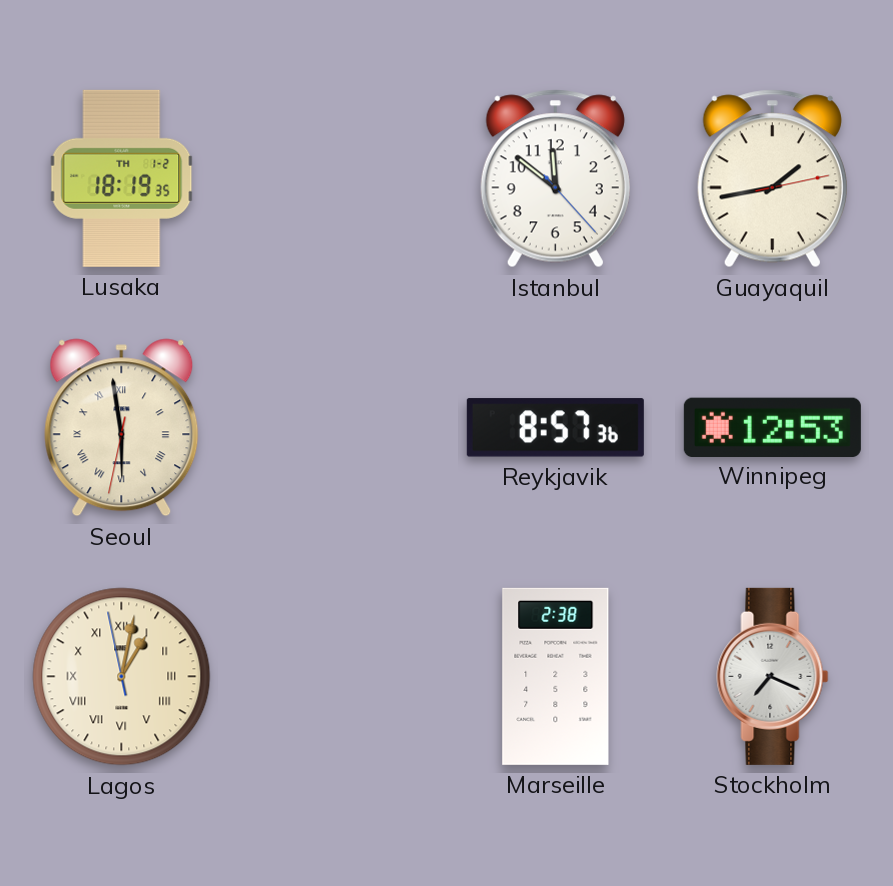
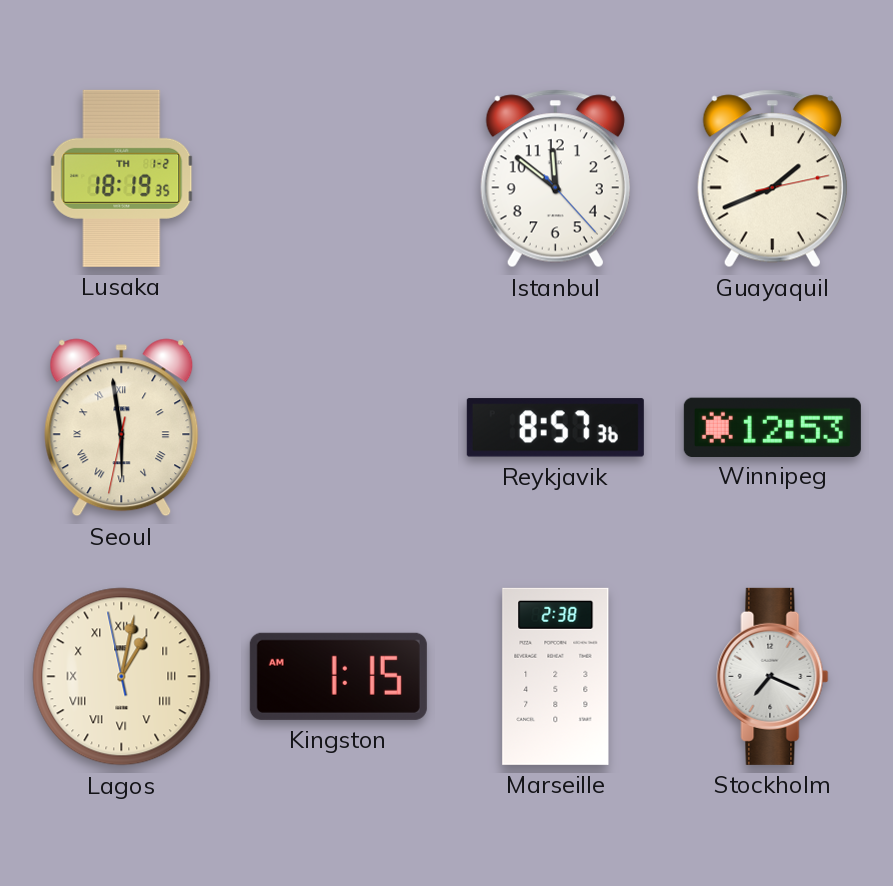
Guayaquil: 1:43 -> 1:41
Kingston: none -> 1:15
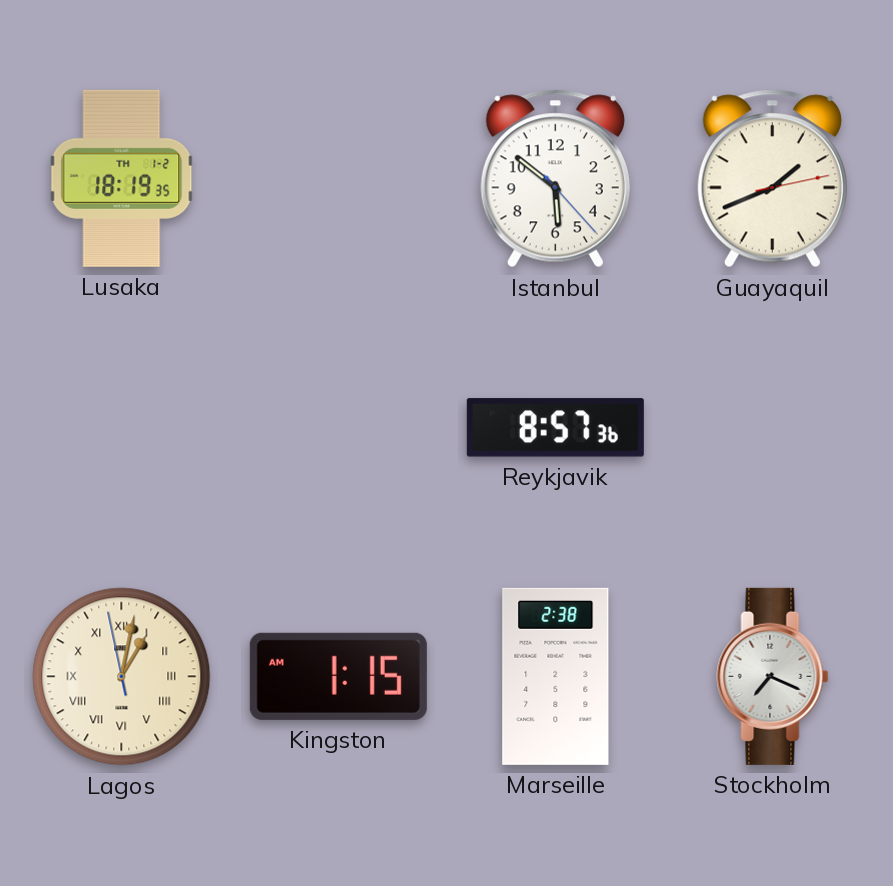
Istanbul: 11:51 -> 5:51
Seoul: 5:58 -> none
Winnipeg: 12:53 -> none
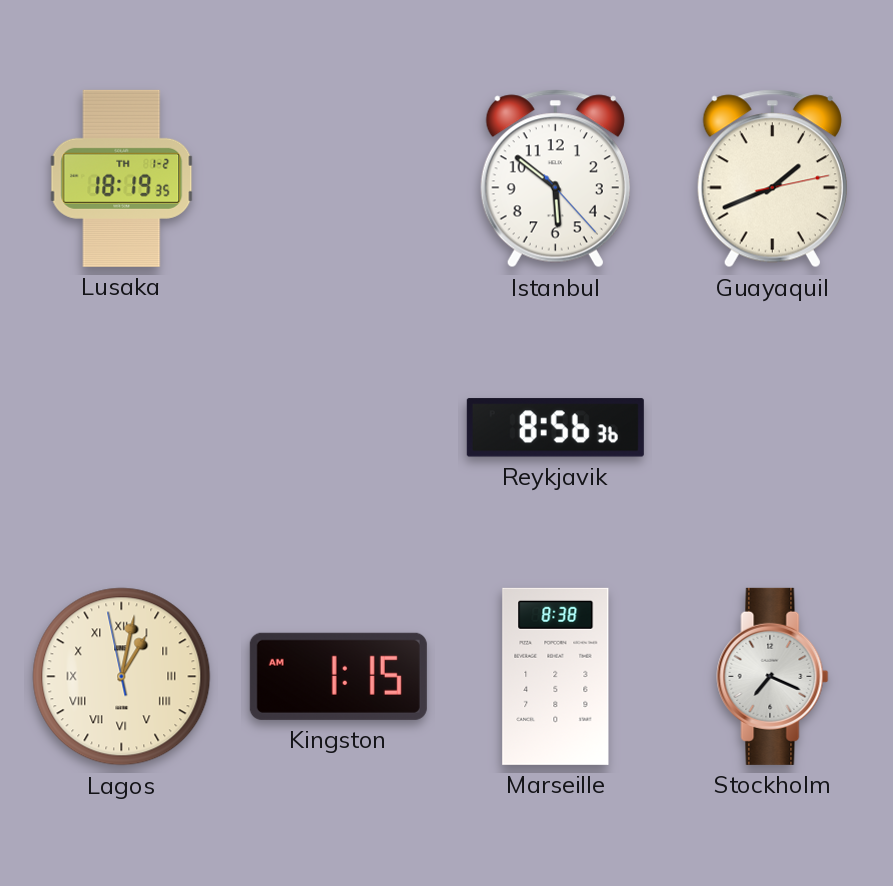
Reykjavik: 8:57 -> 8:56
Marseille: 2:38 -> 8:38
